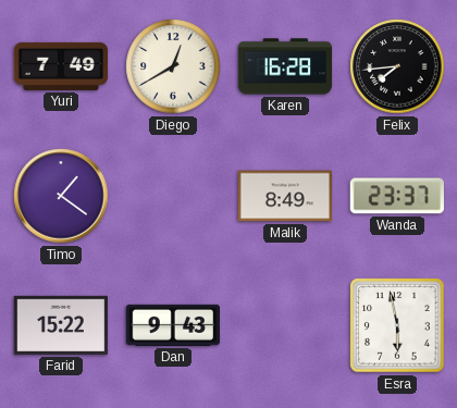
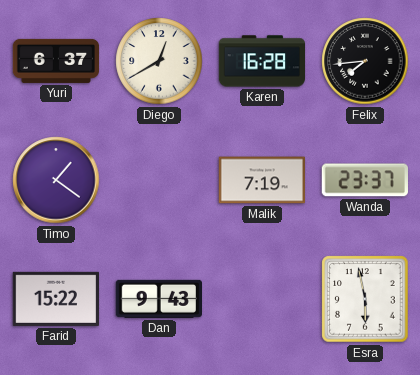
Yuri: 7:49 -> 6:37
Malik: 8:49 -> 7:19
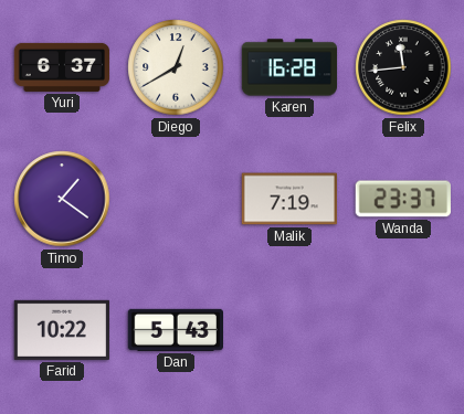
Felix: 7:44 -> 11:44
Farid: 15:22 -> 10:22
Dan: 9:43 -> 5:43
Esra: 5:58 -> none
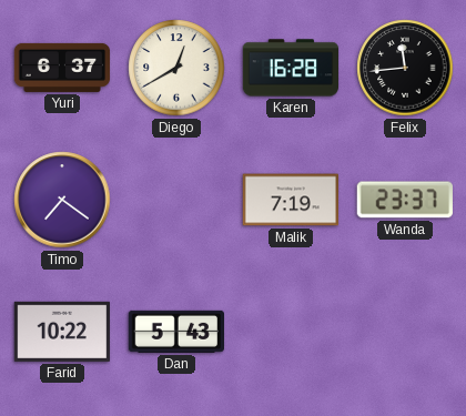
Timo: 1:21 -> 7:21
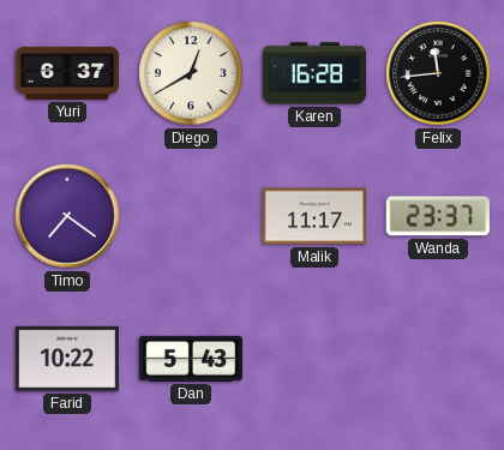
Malik: 7:19 -> 11:17
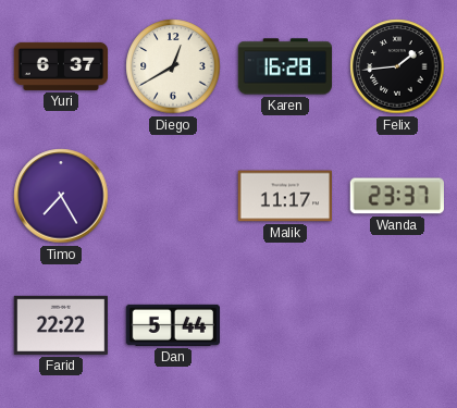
Felix: 11:44 -> 1:44
Timo: 7:21 -> 7:25
Farid: 10:22 -> 22:22
Dan: 5:43 -> 5:44
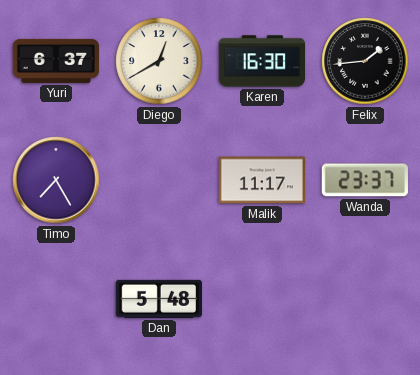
Karen: 16:28 -> 16:30
Farid: 22:22 -> none
Dan: 5:44 -> 5:48
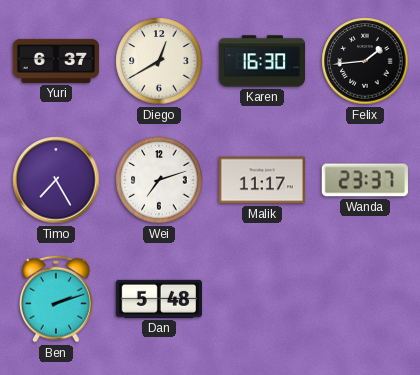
Wei: none -> 7:12
Ben: none -> 2:12
